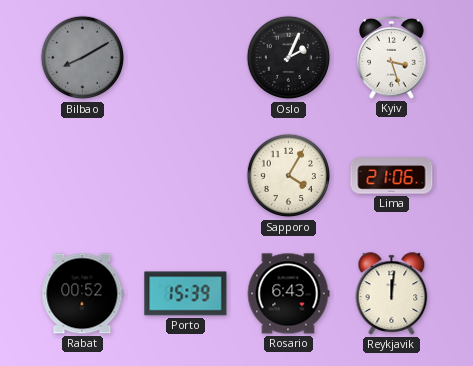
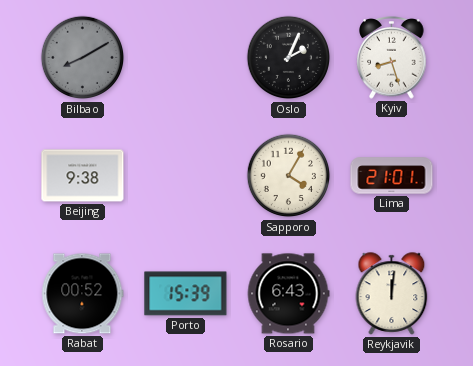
Kyiv: 3:27 -> 8:27
Beijing: none -> 9:38
Lima: 21:06 -> 21:01
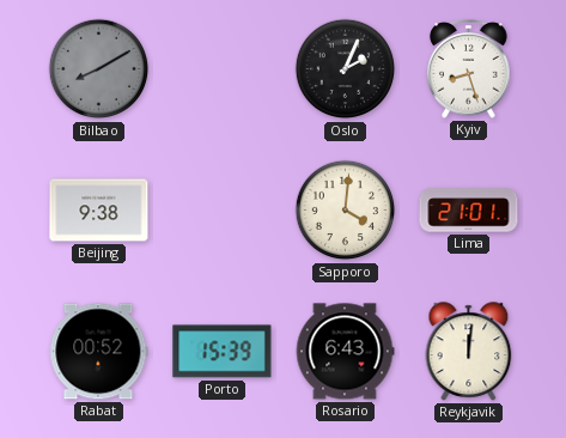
Sapporo: 4:05 -> 4:01
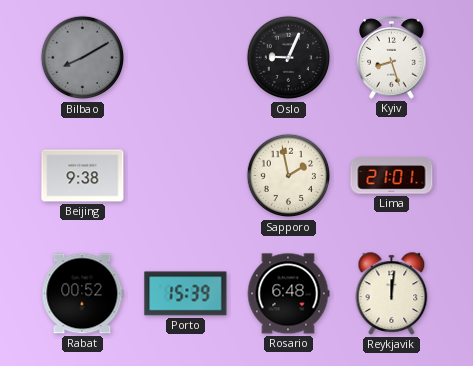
Oslo: 2:04 -> 9:04
Sapporo: 4:01 -> 1:58
Rosario: 6:43 -> 6:48
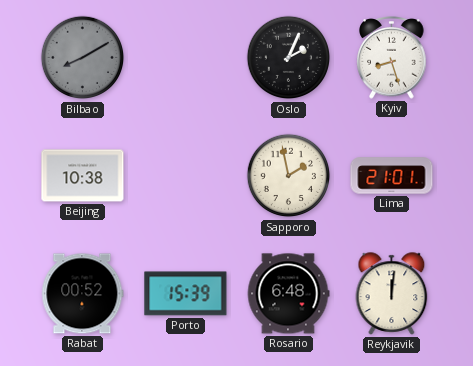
Oslo: 9:04 -> 2:04
Beijing: 9:38 -> 10:38
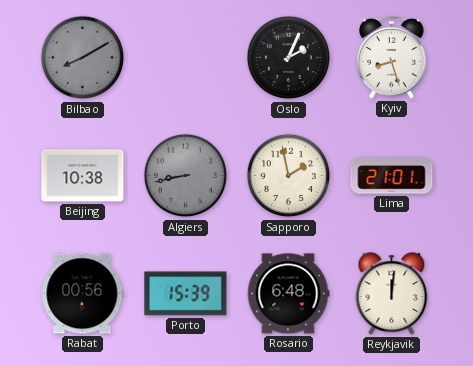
Algiers: none -> 8:43
Rabat: 00:52 -> 00:56
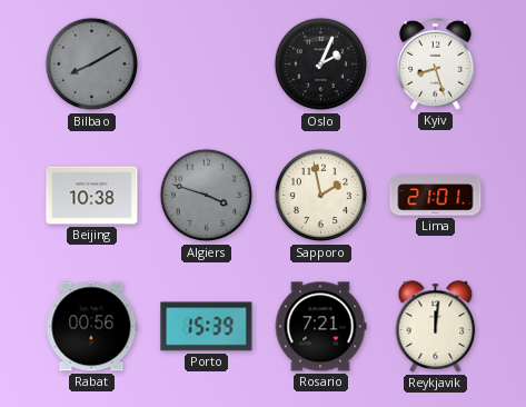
Algiers: 8:43 -> 3:48
Rosario: 6:48 -> 7:21
